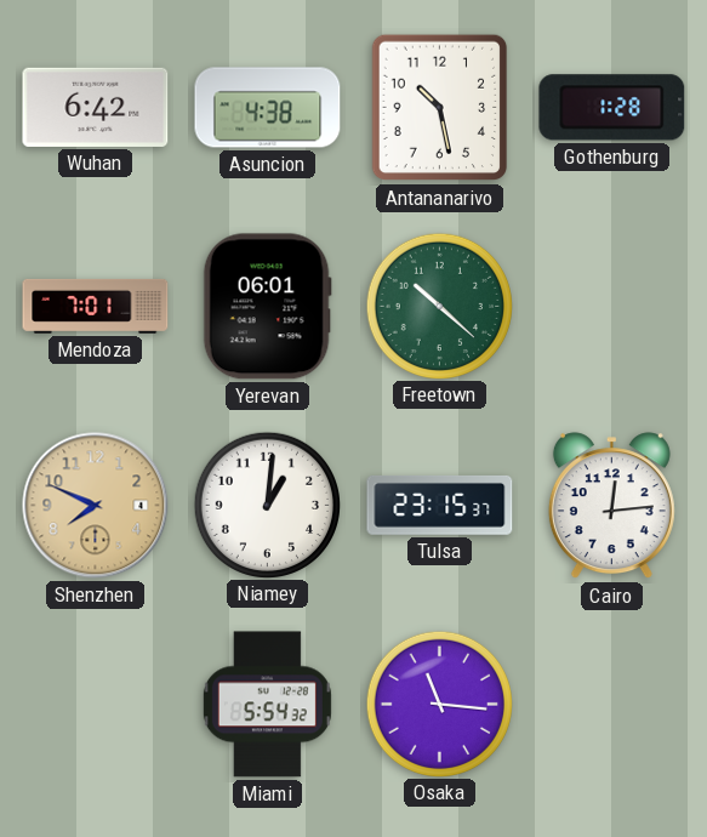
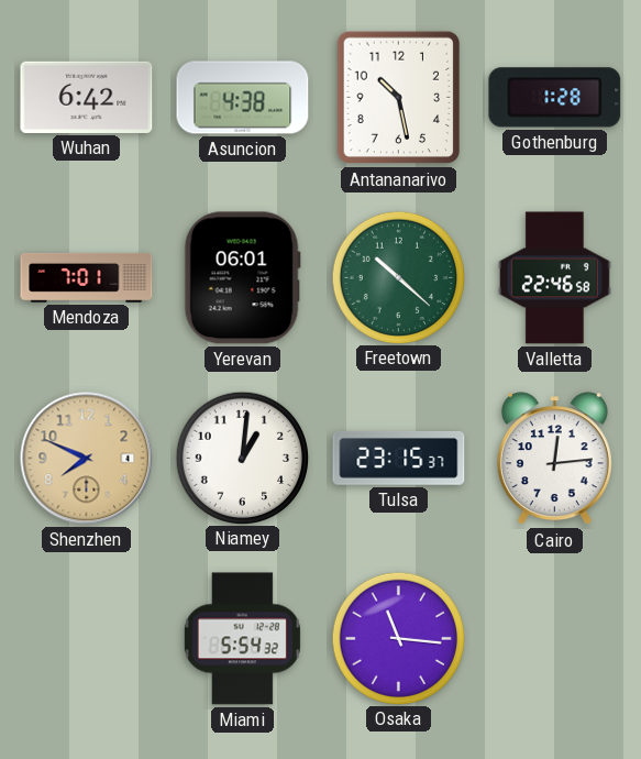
Valletta: none -> 22:46
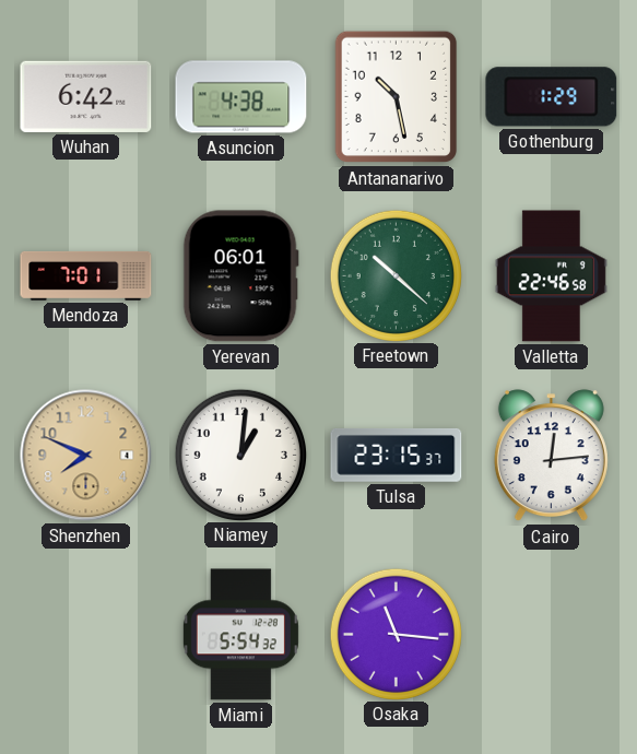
Gothenburg: 1:28 -> 1:29
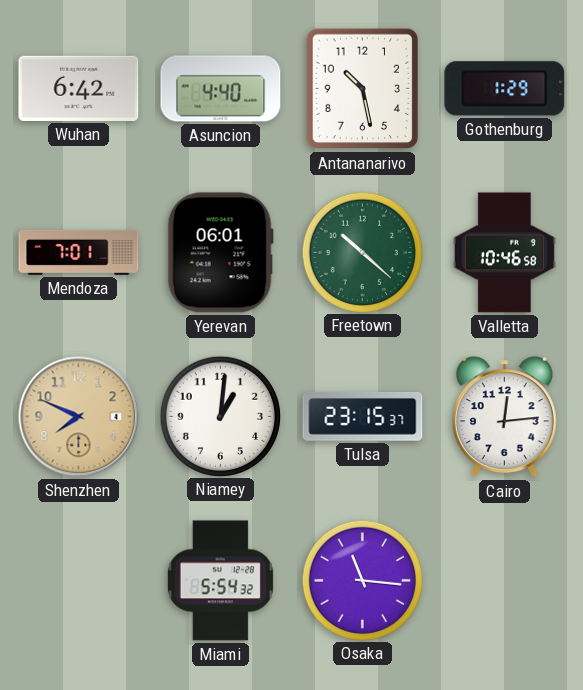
Asuncion: 4:38 -> 4:40
Valletta: 22:46 -> 10:46
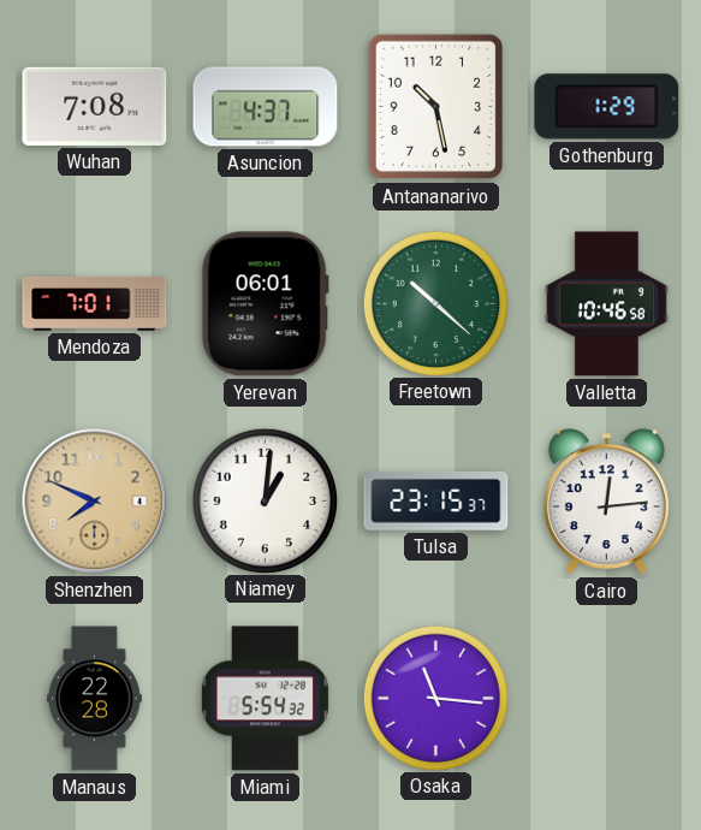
Wuhan: 6:42 -> 7:08
Asuncion: 4:40 -> 4:37
Manaus: none -> 22:28
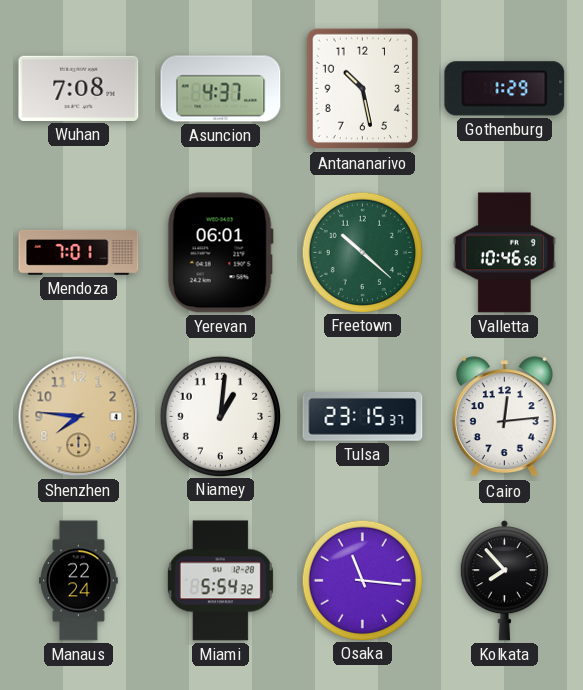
Shenzhen: 7:49 -> 7:46
Manaus: 22:28 -> 22:24
Kolkata: none -> 7:53
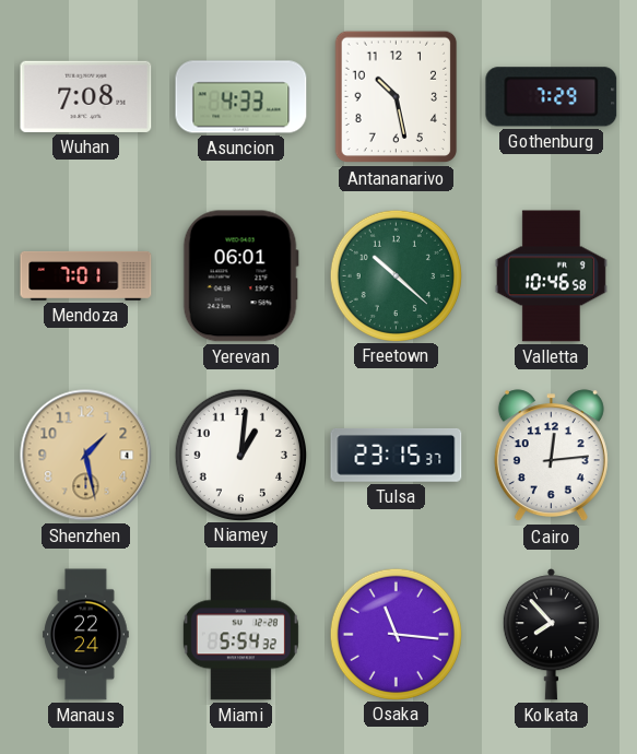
Asuncion: 4:37 -> 4:33
Gothenburg: 1:29 -> 7:29
Shenzhen: 7:46 -> 1:28
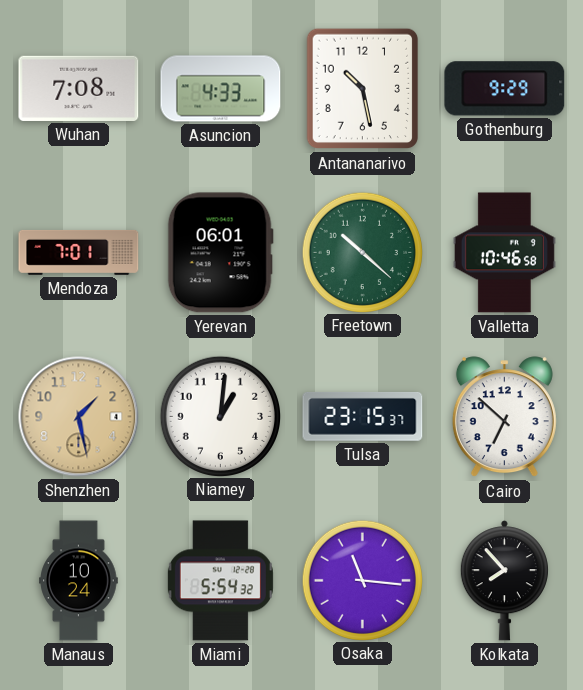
Gothenburg: 7:29 -> 9:29
Cairo: 12:14 -> 6:52
Manaus: 22:24 -> 10:24
